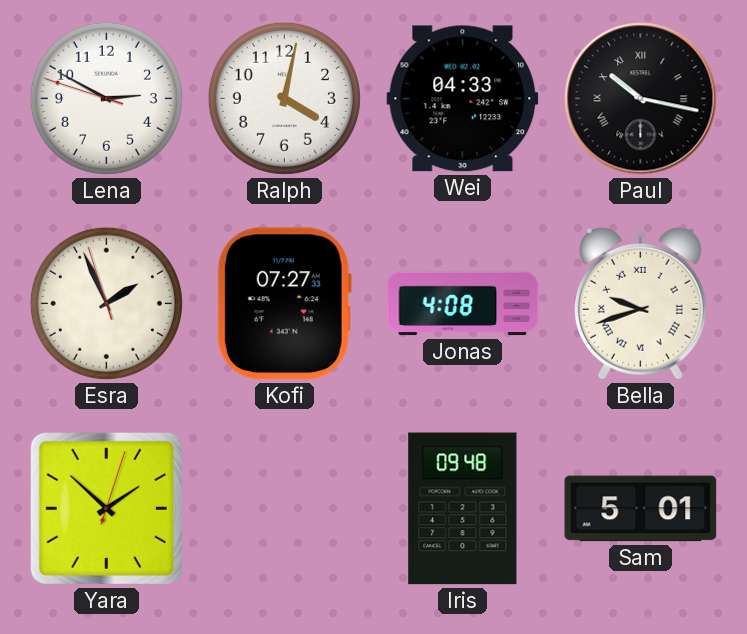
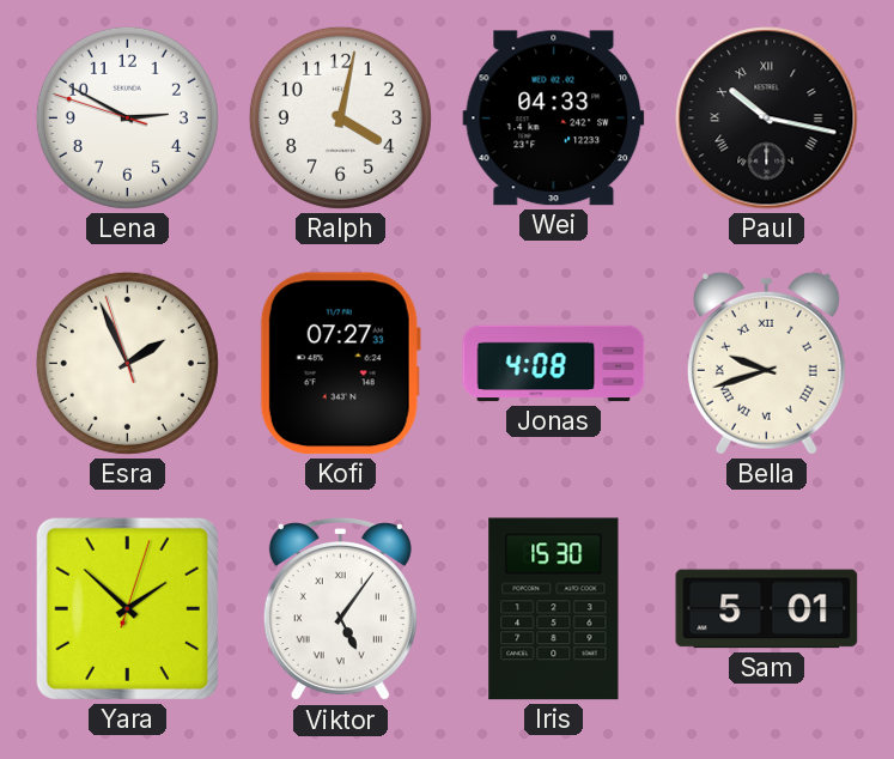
Viktor: none -> 5:06
Iris: 09:48 -> 15:30
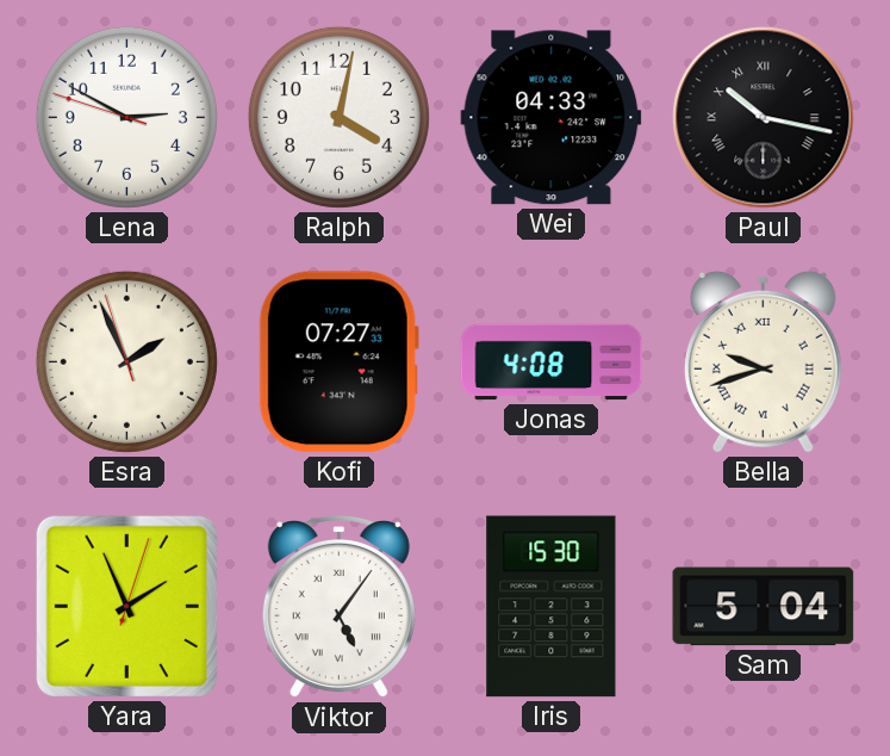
Yara: 1:52 -> 1:56
Sam: 5:01 -> 5:04
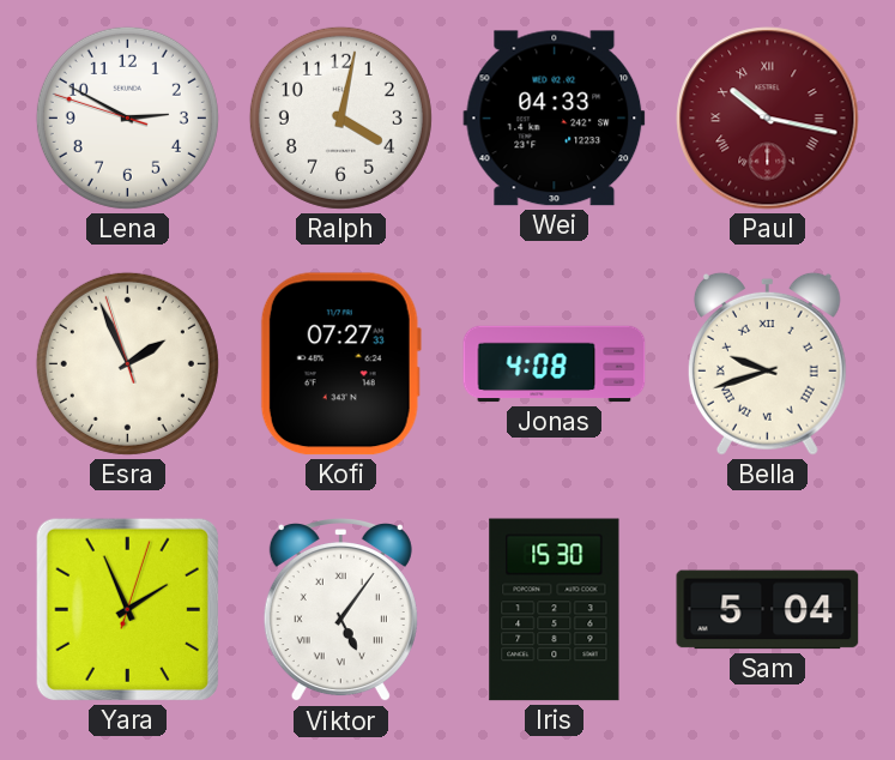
Paul dial: black -> burgundy
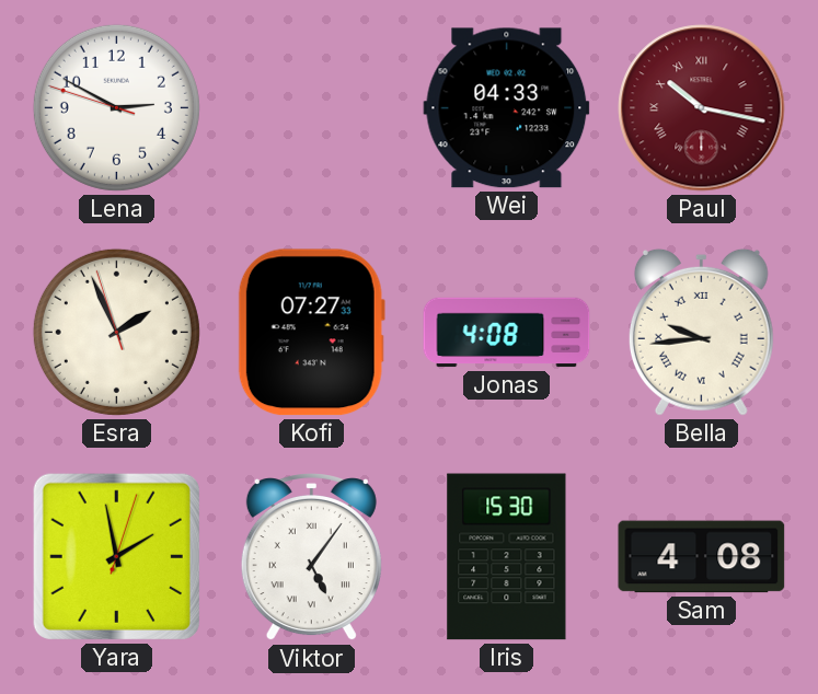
Ralph: 4:02 -> none
Bella: 9:42 -> 9:44
Yara: 1:56 -> 1:58
Sam: 5:04 -> 4:08
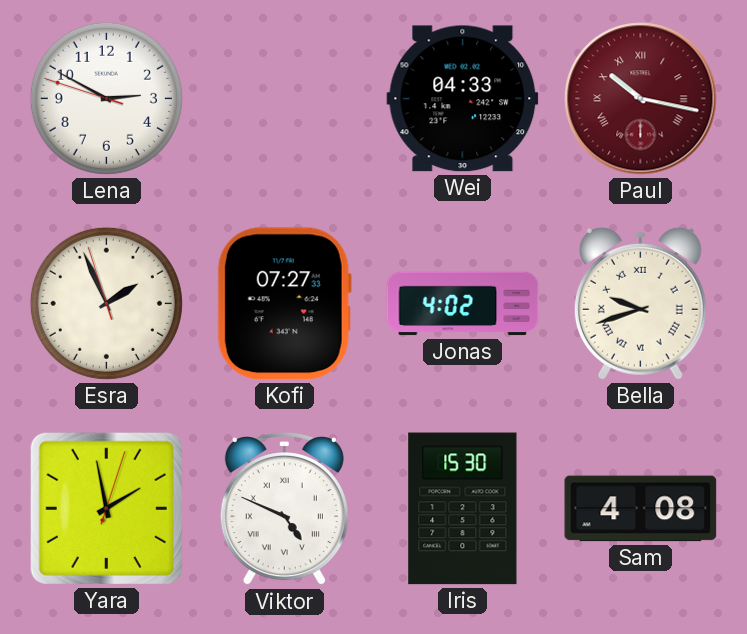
Jonas: 4:08 -> 4:02
Bella: 9:44 -> 9:42
Viktor: 5:06 -> 4:49
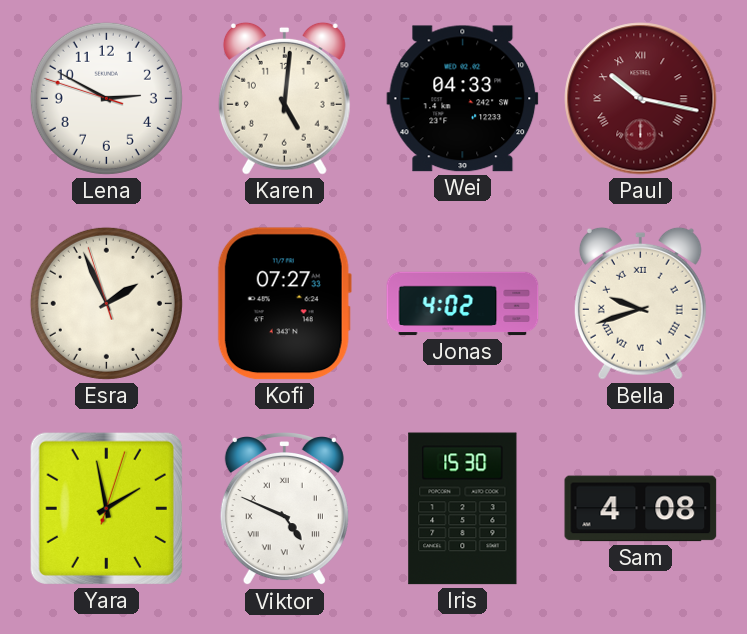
Karen: none -> 5:01
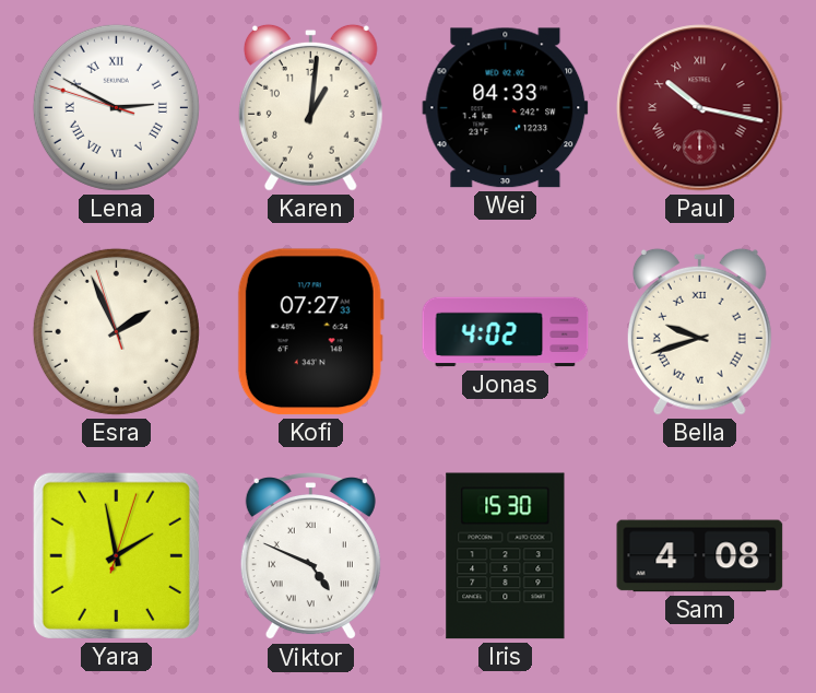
Lena numerals: Arabic -> Roman
Karen: 5:01 -> 1:01
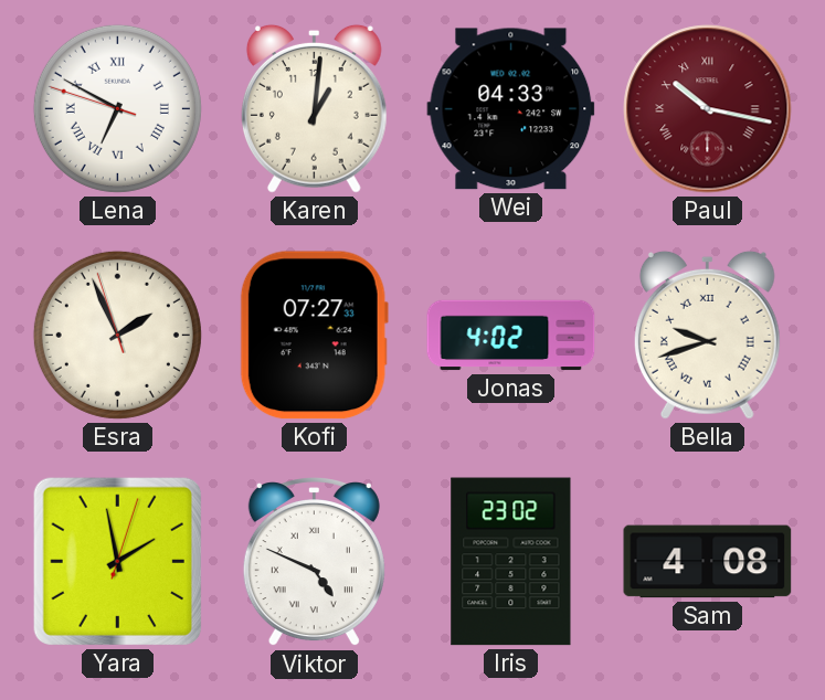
Lena: 2:49 -> 6:49
Iris: 15:30 -> 23:02
